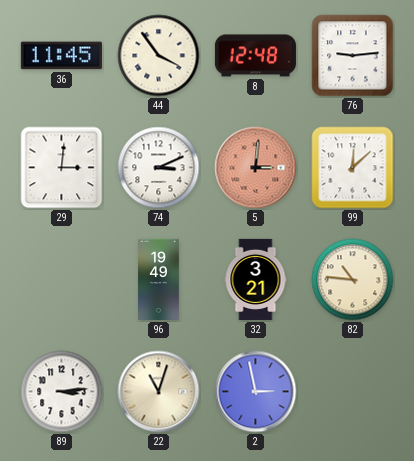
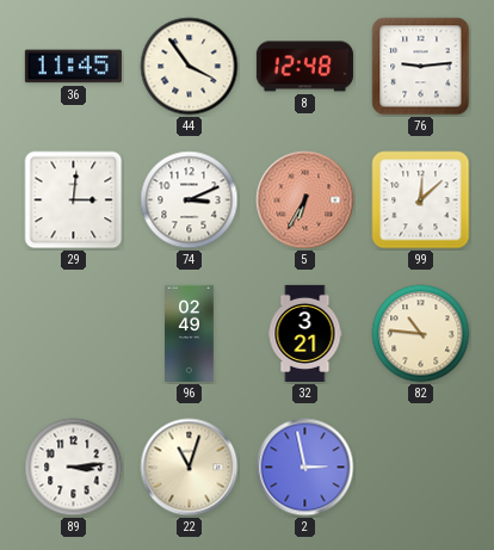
5: 3:01 -> 6:35
96: 19:49 -> 02:49
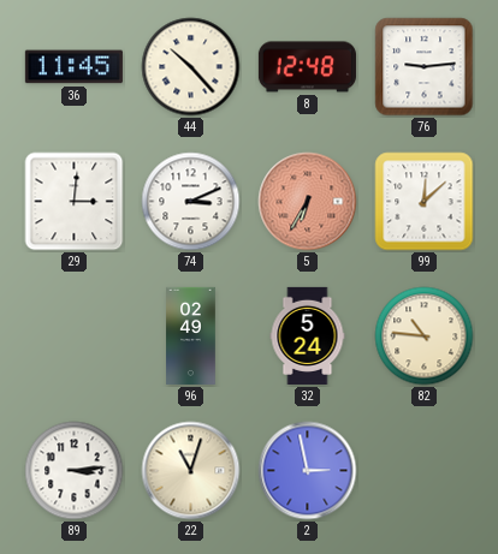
44: 3:54 -> 10:23
32: 3:21 -> 5:24
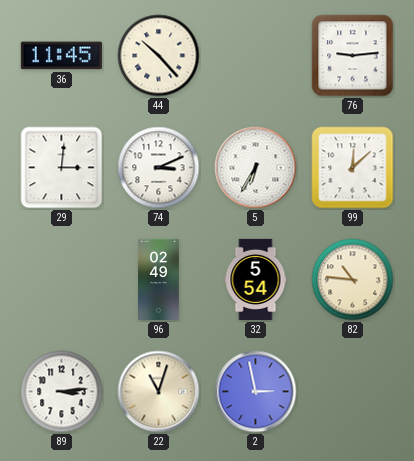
8: 12:48 -> none
5 dial: salmon -> white
32: 5:24 -> 5:54
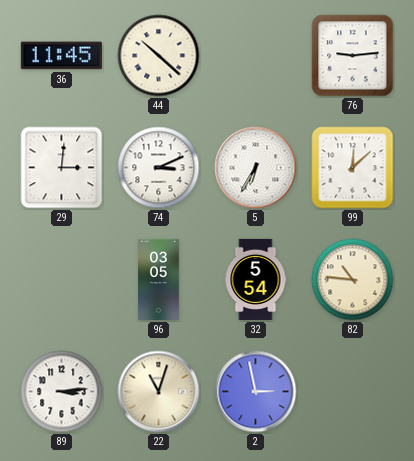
44: 10:23 -> 10:22
96: 02:49 -> 03:05
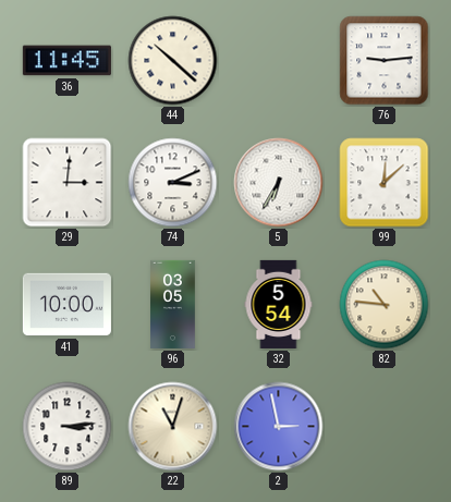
41: none -> 10:00
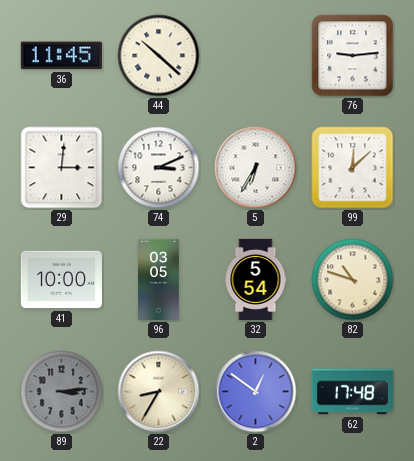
82: 10:46 -> 10:48
89 dial: white -> grey
22: 11:03 -> 8:35
2: 2:58 -> 12:51
62: none -> 17:48
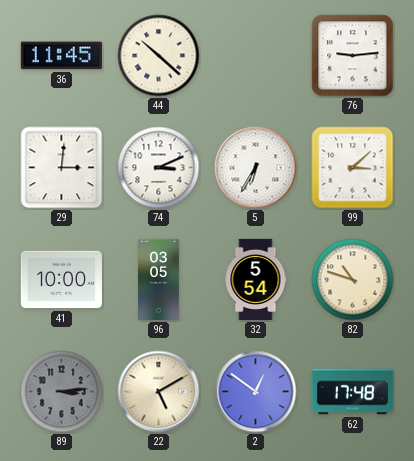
99: 12:08 -> 3:08
22: 8:35 -> 5:10
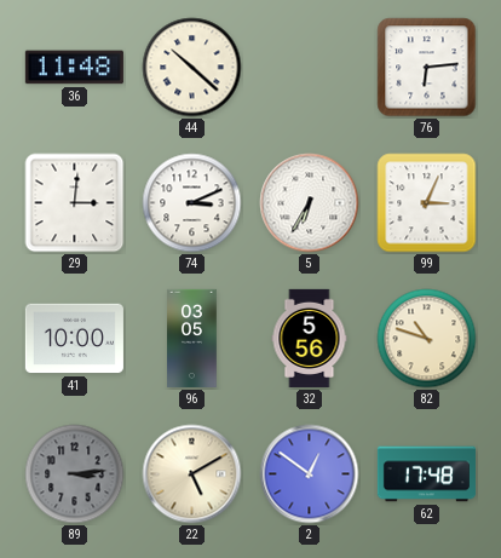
36: 11:45 -> 11:48
76: 9:14 -> 6:14
99: 3:08 -> 3:04
32: 5:54 -> 5:56
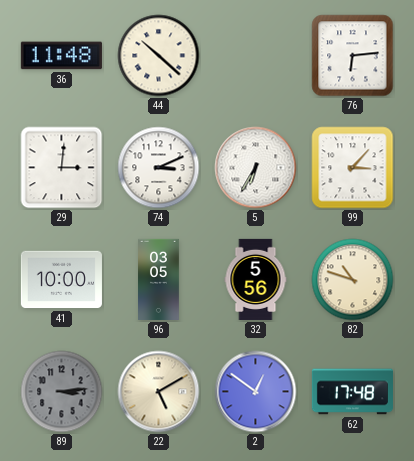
99: 3:04 -> 3:07
